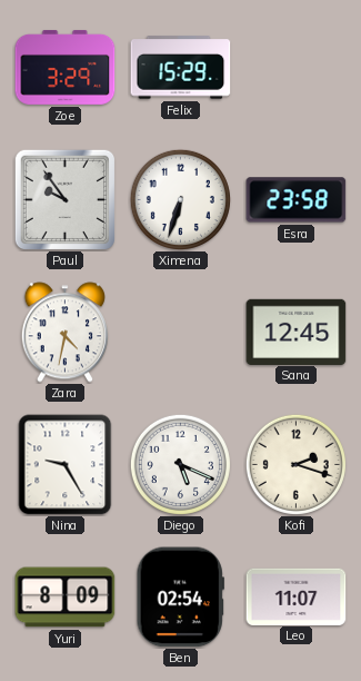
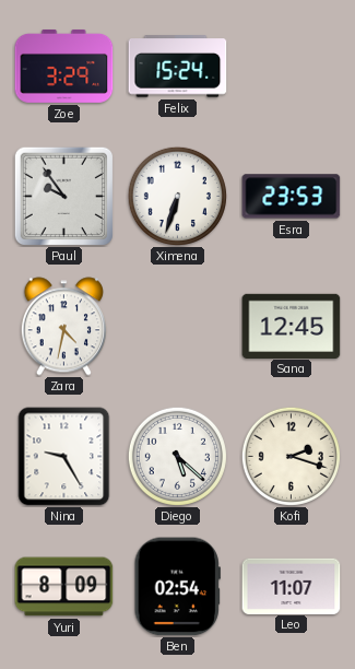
Felix: 15:29 -> 15:24
Esra: 23:58 -> 23:53
Diego: 5:19 -> 5:22
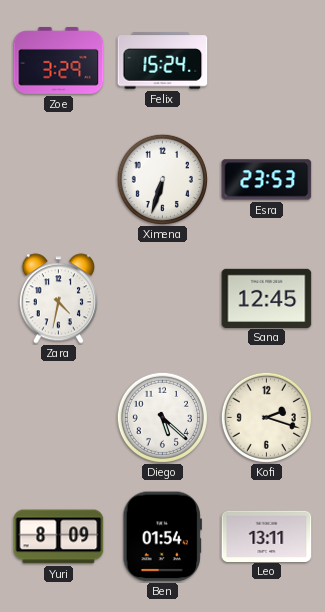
Paul: 9:54 -> none
Nina: 9:25 -> none
Ben: 02:54 -> 01:54
Leo: 11:07 -> 13:11
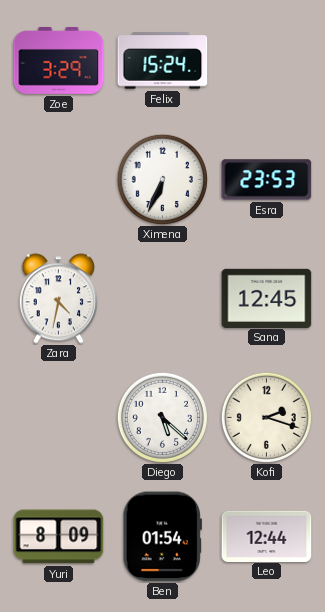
Ximena: 6:33 -> 6:34
Leo: 13:11 -> 12:44
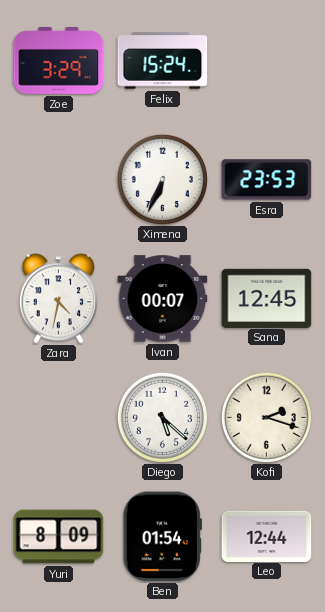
Ivan: none -> 00:07
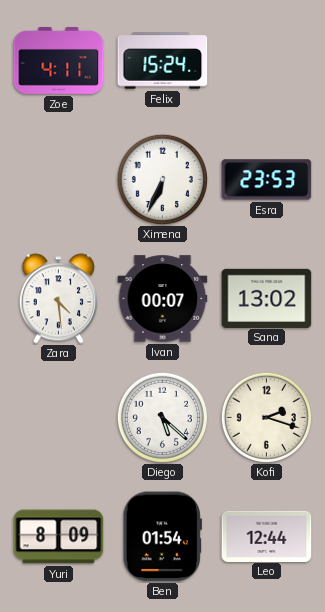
Zoe: 3:29 -> 4:11
Zara: 4:32 -> 4:29
Sana: 12:45 -> 13:02
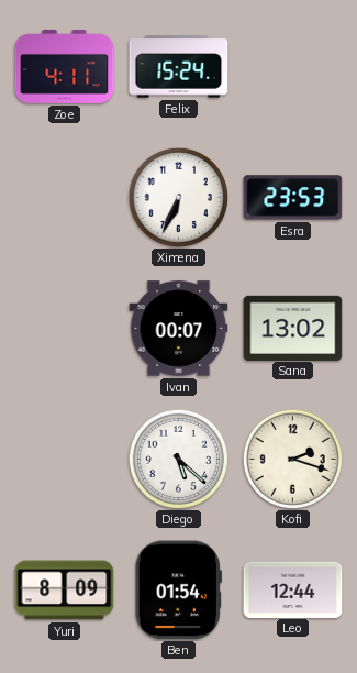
Zara: 4:29 -> none
